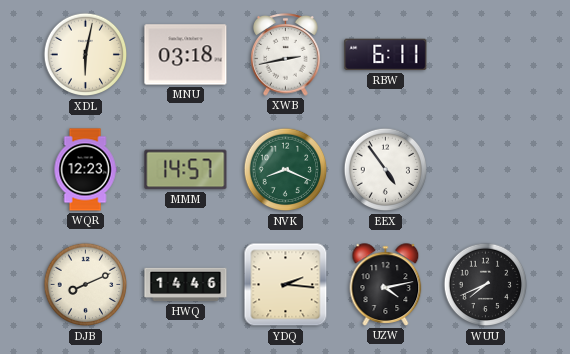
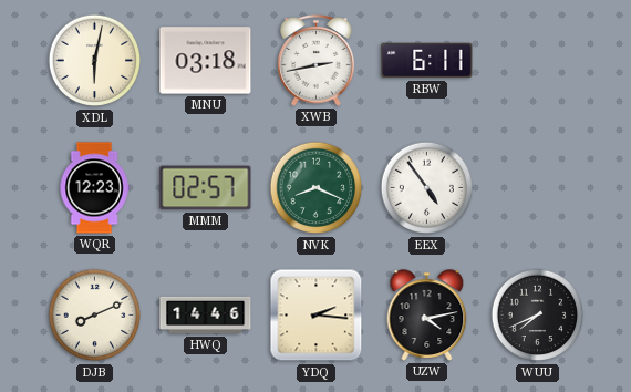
MMM: 14:57 -> 02:57
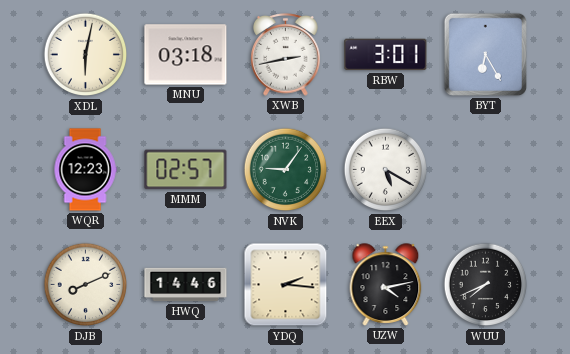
RBW: 6:11 -> 3:01
BYT: none -> 6:25
NVK: 8:19 -> 9:06
EEX: 4:54 -> 5:20
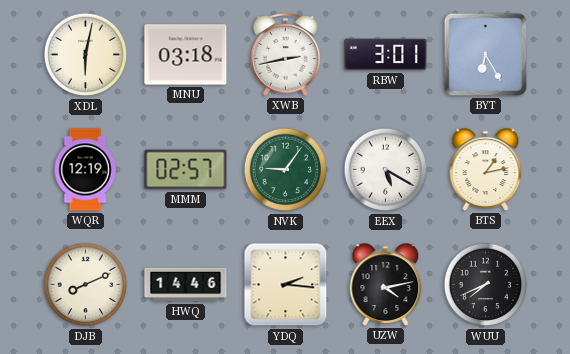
WQR: 12:23 -> 12:19
BTS: none -> 1:13
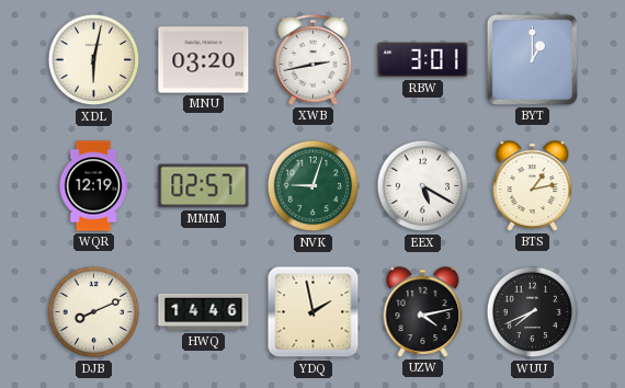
MNU: 03:18 -> 03:20
BYT: 6:25 -> 1:00
NVK: 9:06 -> 9:03
YDQ: 2:16 -> 1:58
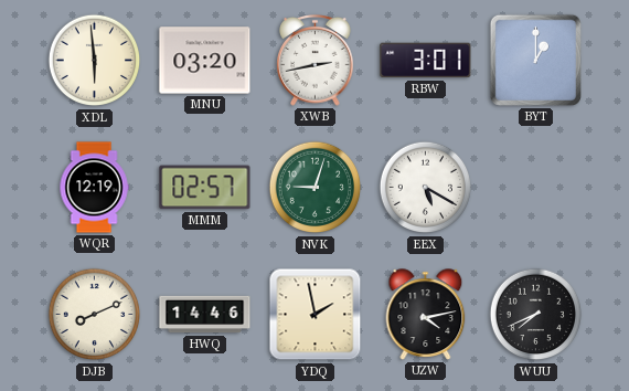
XDL: 6:02 -> 5:59
BTS: 1:13 -> none
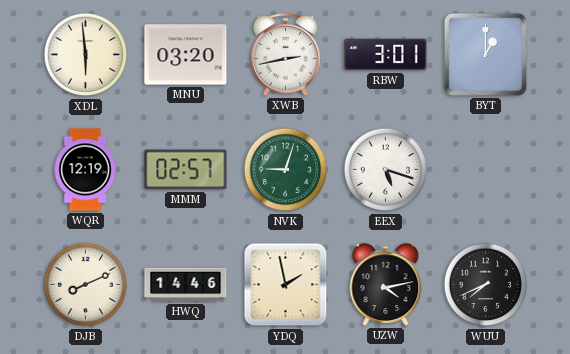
EEX: 5:20 -> 5:18
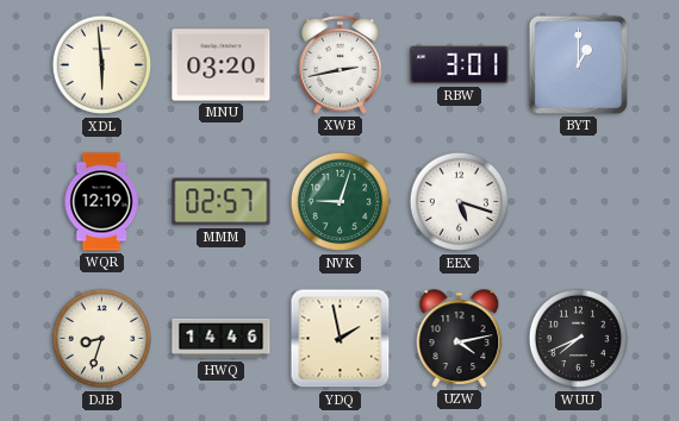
DJB: 8:11 -> 8:33
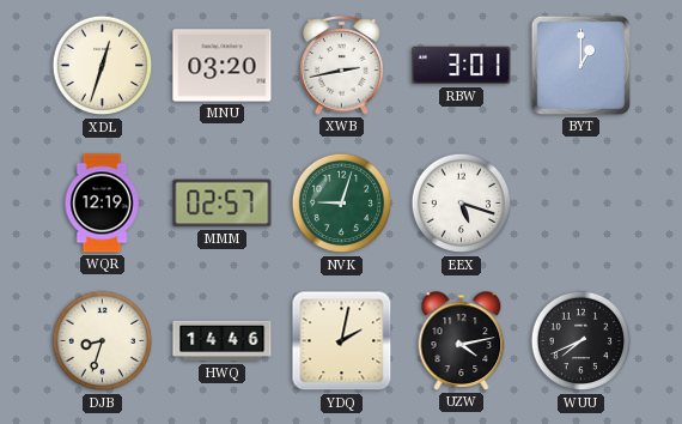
XDL: 5:59 -> 12:33
YDQ: 1:58 -> 2:02
